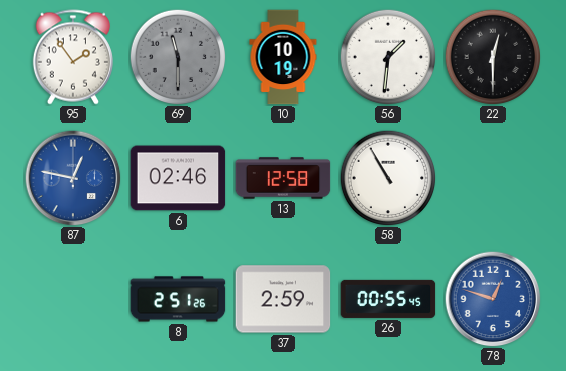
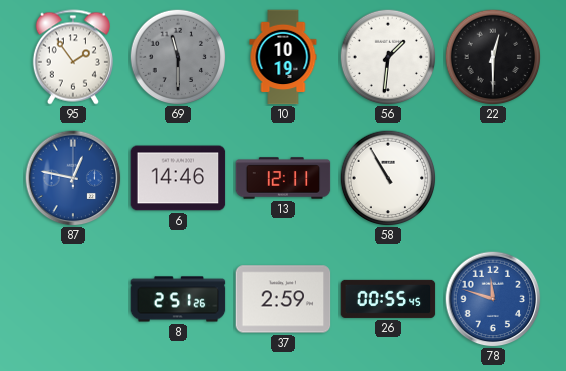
6: 02:46 -> 14:46
13: 12:58 -> 12:11
78: 12:48 -> 11:48
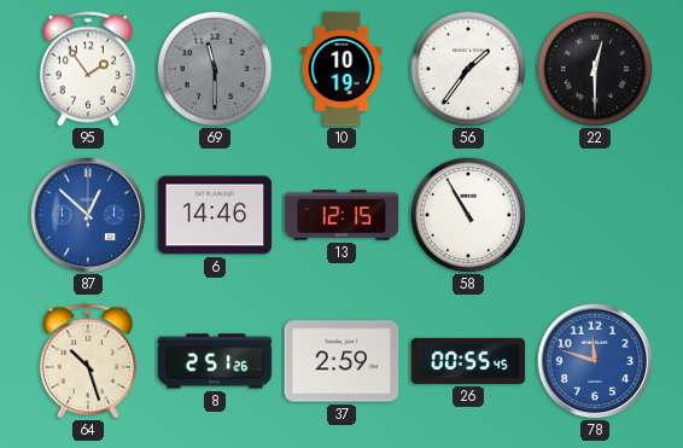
56: 1:31 -> 1:36
87: 12:47 -> 12:52
13: 12:11 -> 12:15
64: none -> 10:27
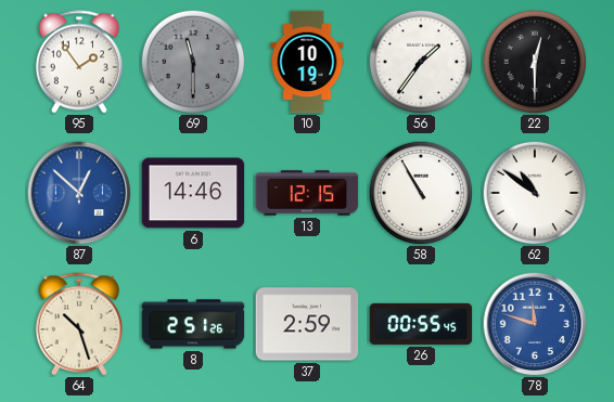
62: none -> 10:51
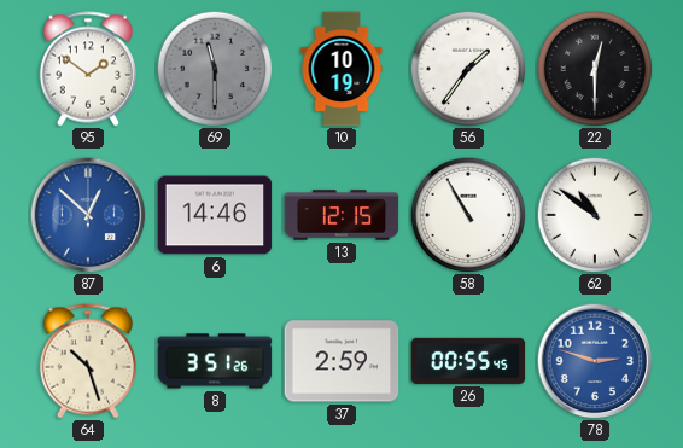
95: 1:54 -> 1:51
8: 2:51 -> 3:51
78: 11:48 -> 2:48
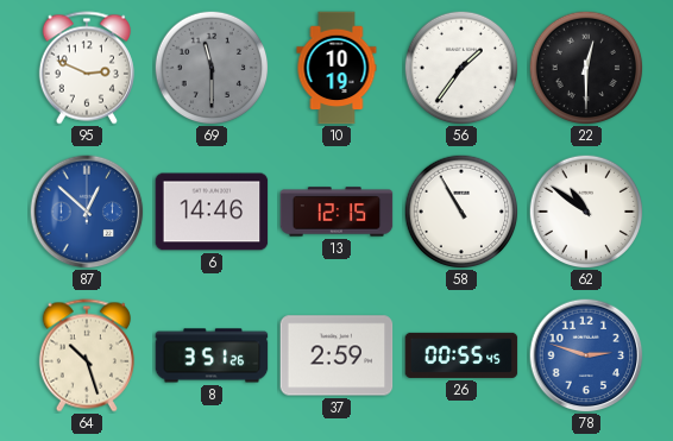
95: 1:51 -> 2:49
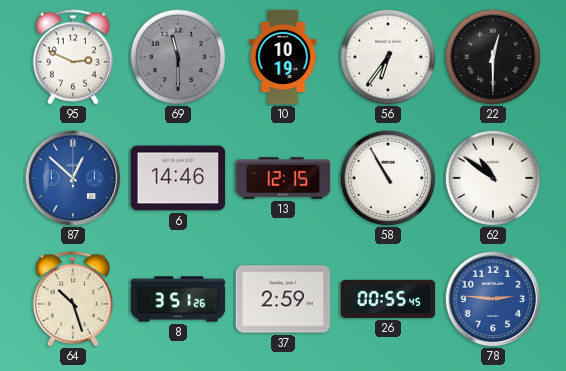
56: 1:36 -> 6:36
78: 2:48 -> 2:46
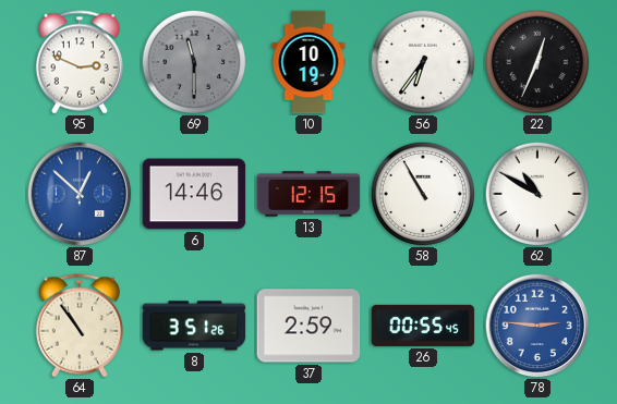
22: 12:30 -> 12:34
62: 10:51 -> 10:50
64: 10:27 -> 10:54
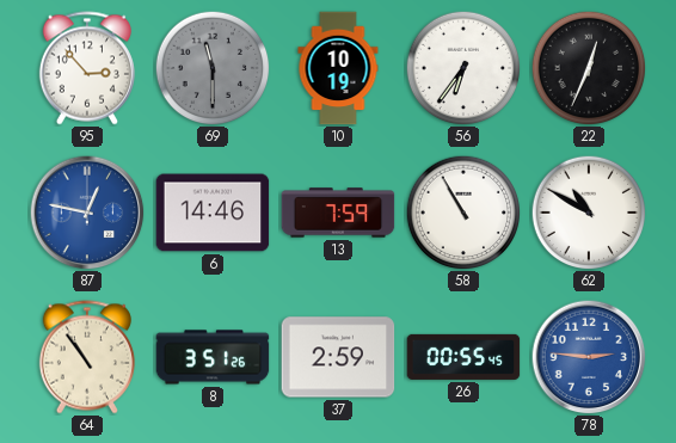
95: 2:49 -> 2:53
87: 12:52 -> 12:47
13: 12:15 -> 7:59
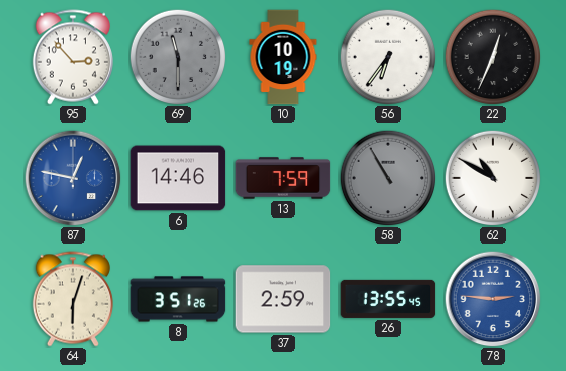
58 dial: white -> grey
64: 10:54 -> 6:03
26: 00:55 -> 13:55
